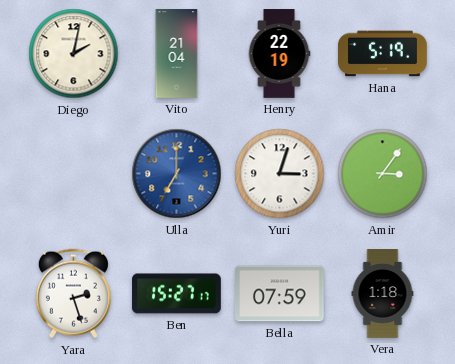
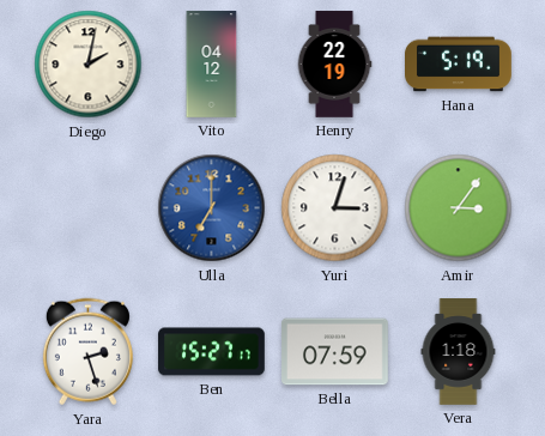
Vito: 21:04 -> 04:12
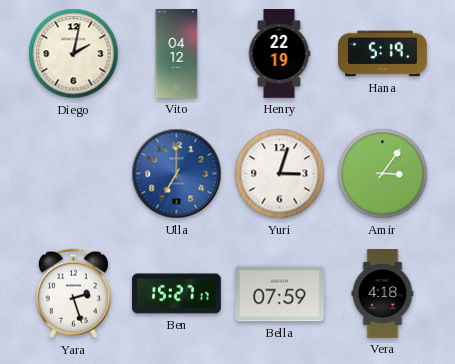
Vera: 1:18 -> 4:18
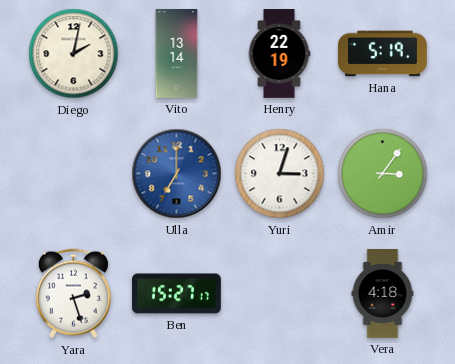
Vito: 04:12 -> 13:14
Bella: 07:59 -> none
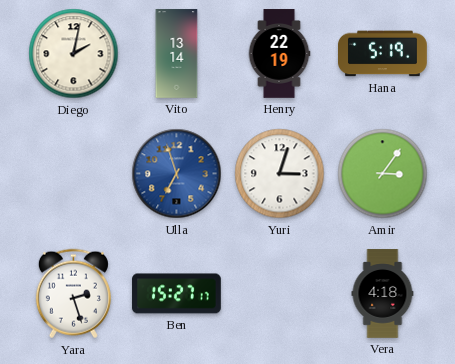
Ulla: 7:00 -> 6:57
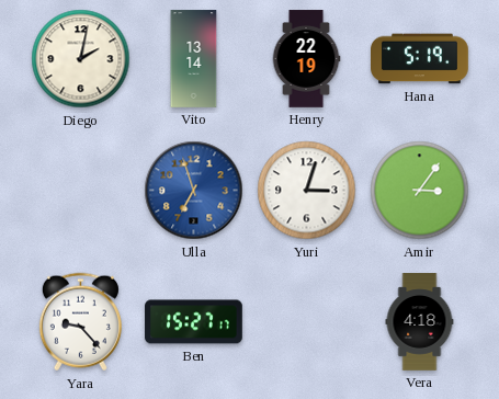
Yara: 2:27 -> 9:23
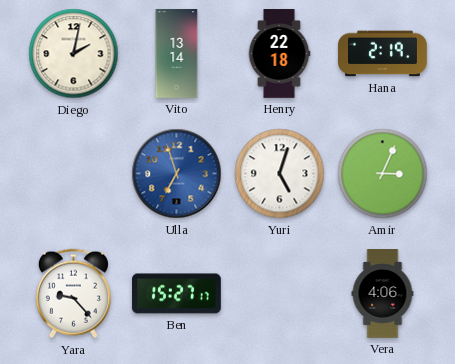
Henry: 22:19 -> 22:18
Hana: 5:19 -> 2:19
Yuri: 3:03 -> 5:03
Amir: 3:06 -> 3:04
Vera: 4:18 -> 4:06
